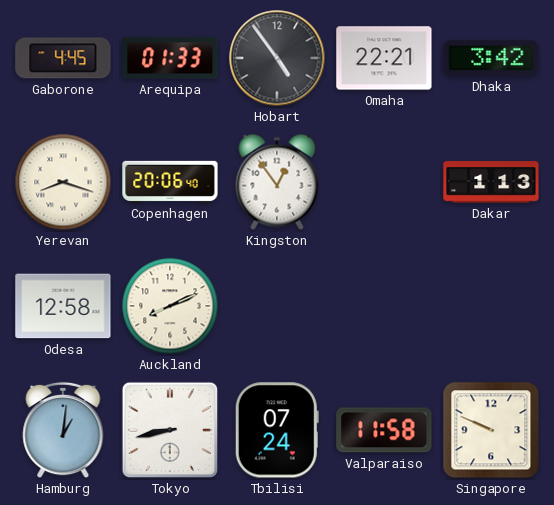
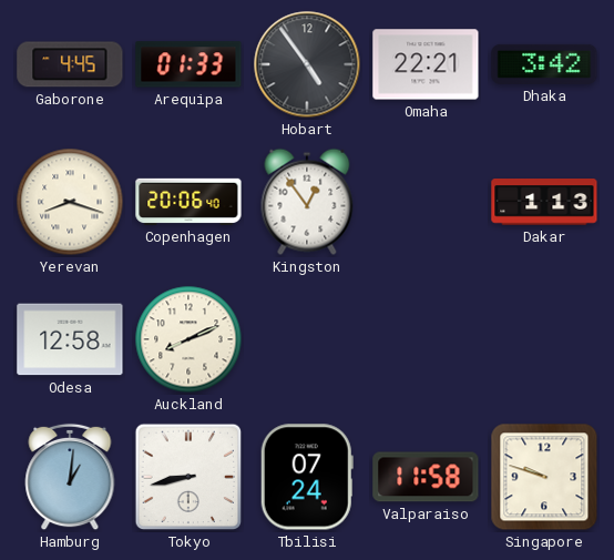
Singapore: 9:49 -> 9:48
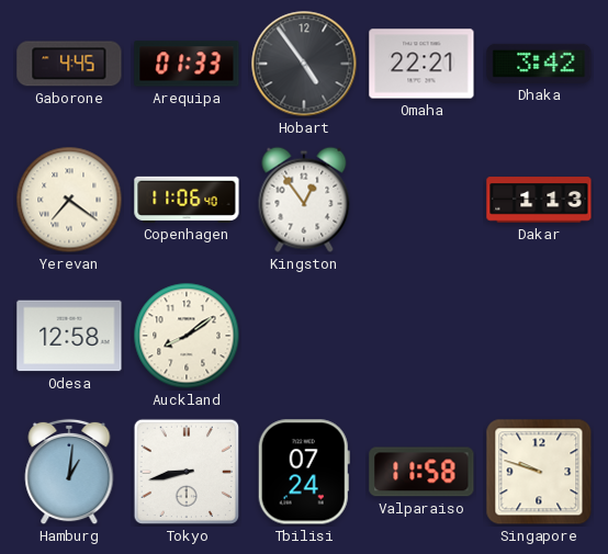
Yerevan: 8:18 -> 7:21
Copenhagen: 20:06 -> 11:06
Auckland: 8:11 -> 8:09
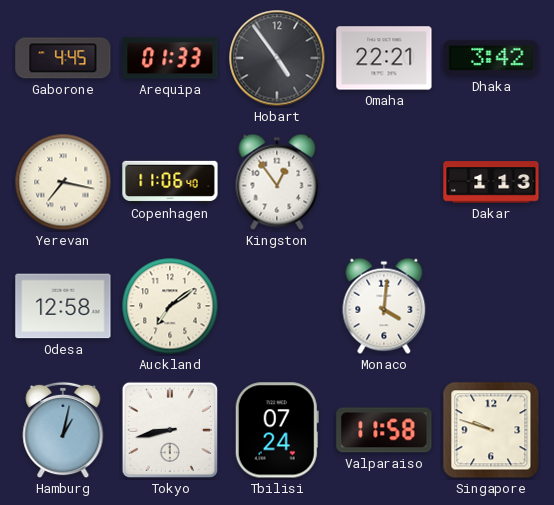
Yerevan: 7:21 -> 7:17
Auckland: 8:09 -> 7:09
Monaco: none -> 4:01
Hamburg: 1:01 -> 1:02
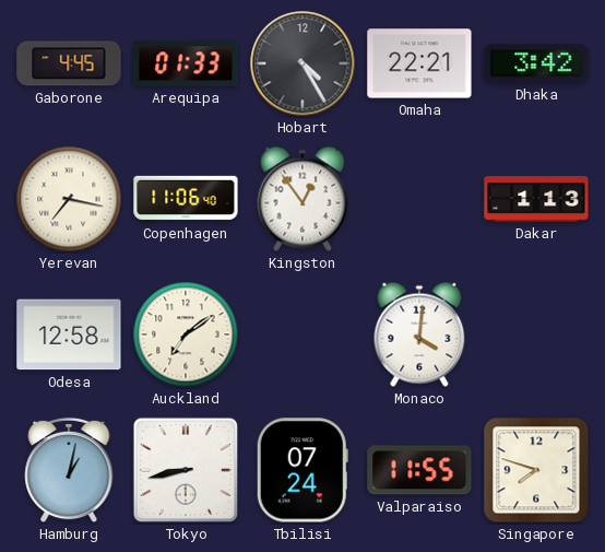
Hobart: 4:54 -> 4:25
Valparaiso: 11:58 -> 11:55
Singapore: 9:48 -> 7:48
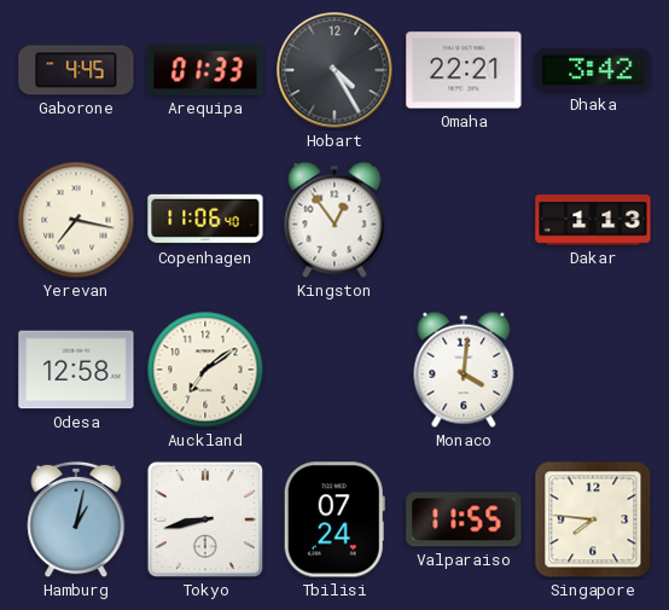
Singapore: 7:48 -> 7:46
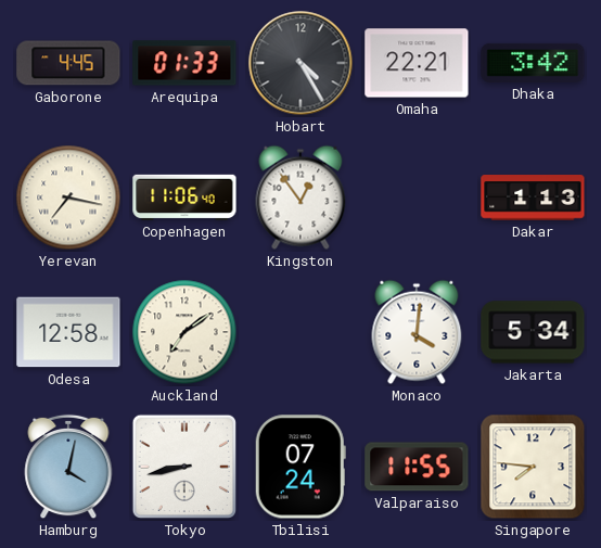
Jakarta: none -> 5:34
Hamburg: 1:02 -> 4:02
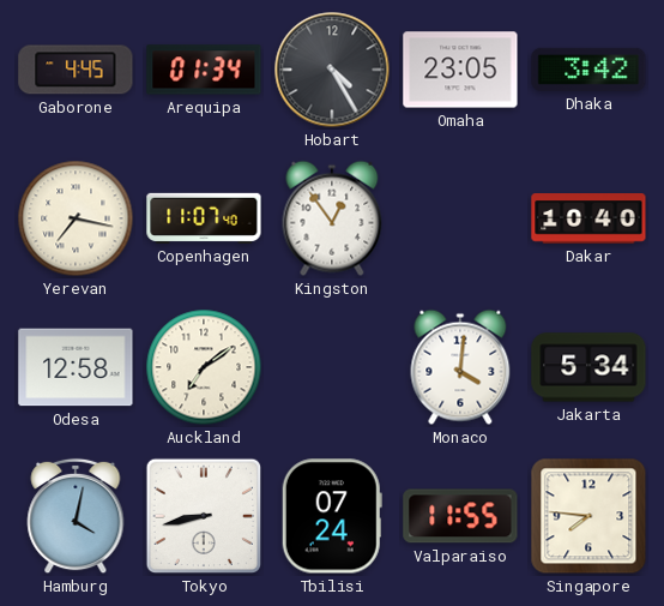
Arequipa: 01:33 -> 01:34
Omaha: 22:21 -> 23:05
Copenhagen: 11:06 -> 11:07
Dakar: 1:13 -> 10:40
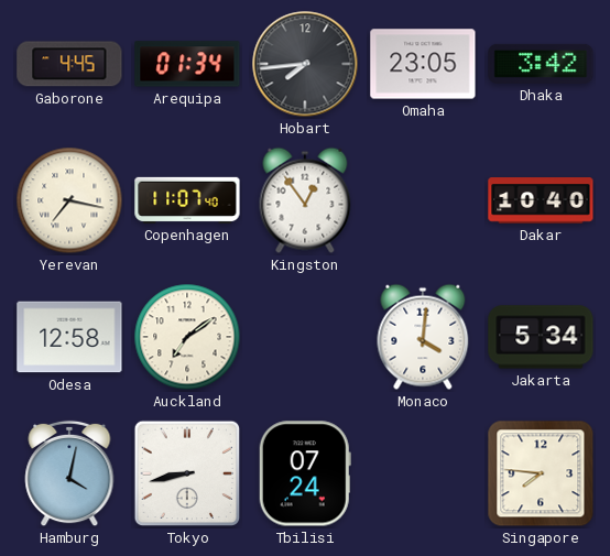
Hobart: 4:25 -> 7:44
Valparaiso: 11:55 -> none
